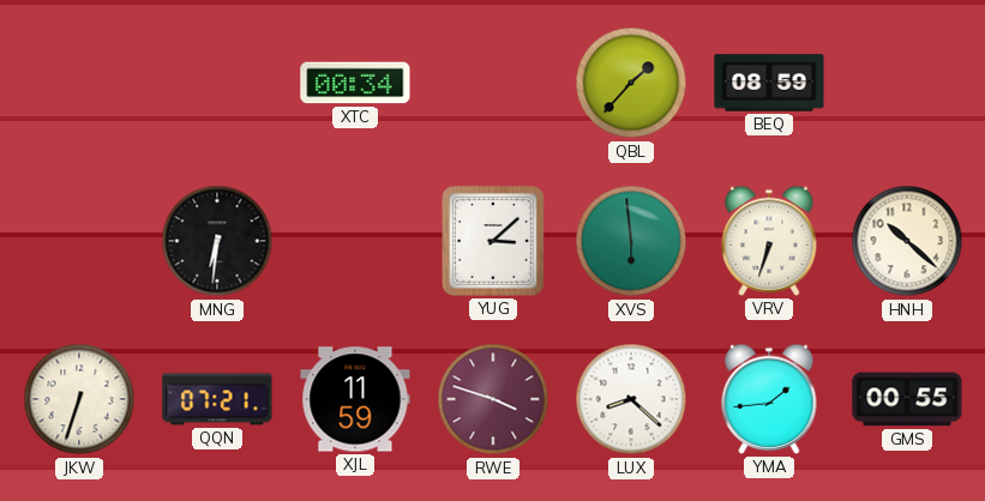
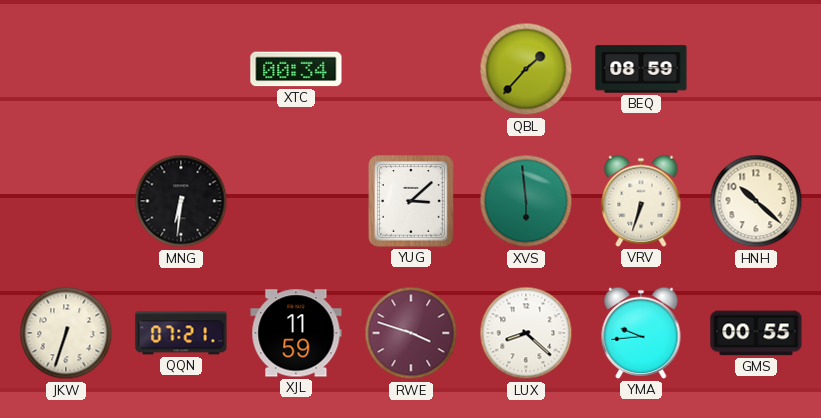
YMA: 1:44 -> 9:44
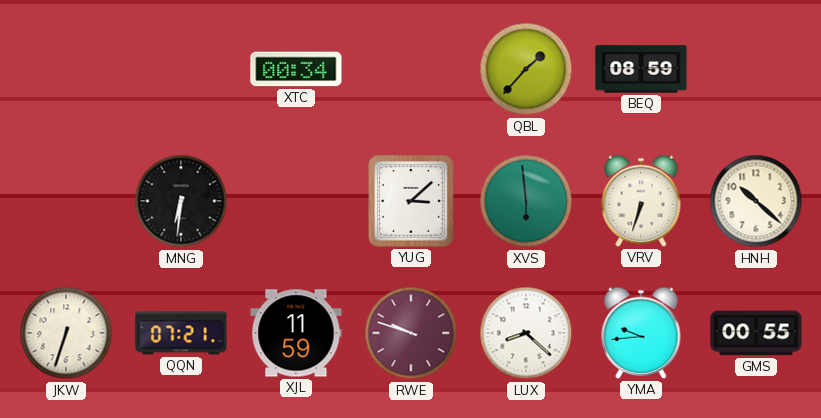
RWE: 3:48 -> 9:48
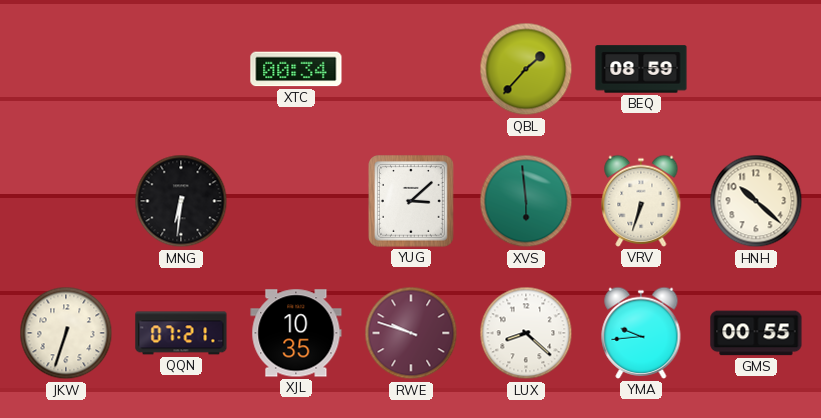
XJL: 11:59 -> 10:35
